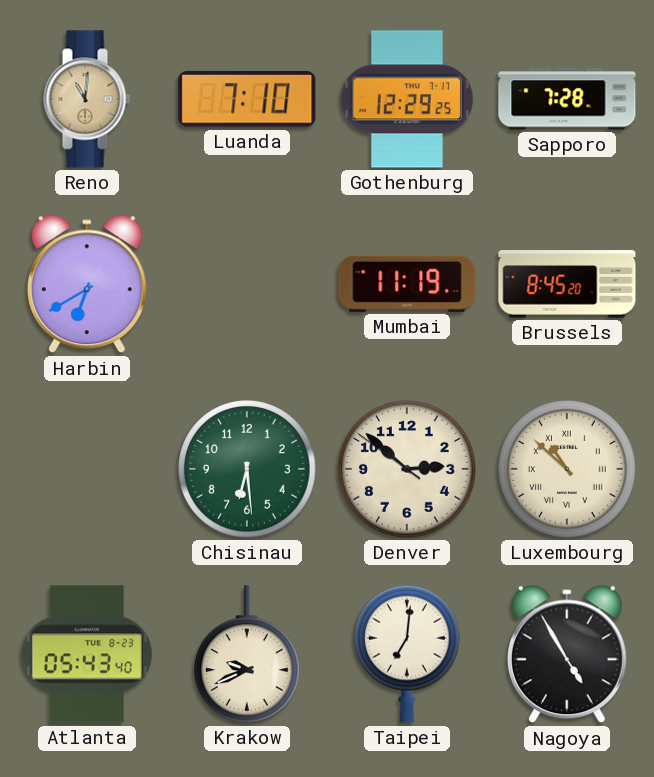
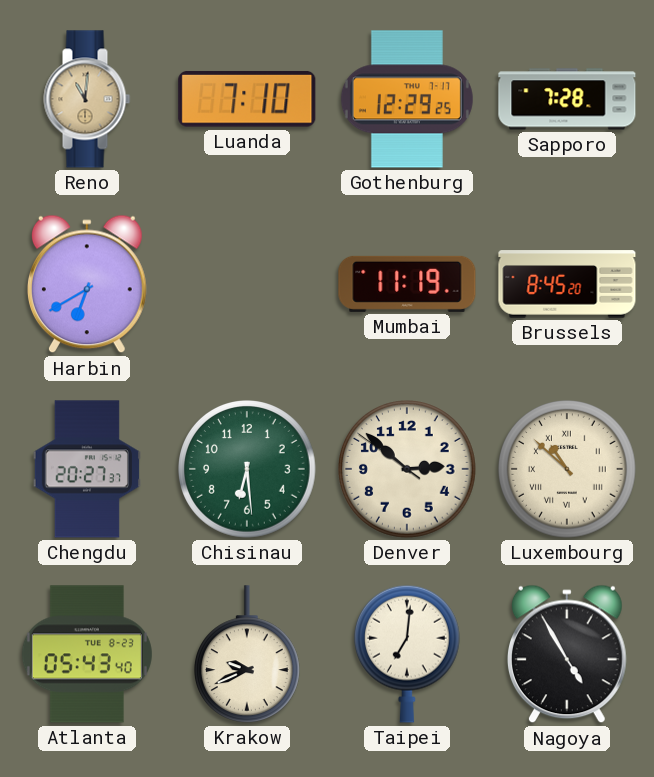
Chengdu: none -> 20:27
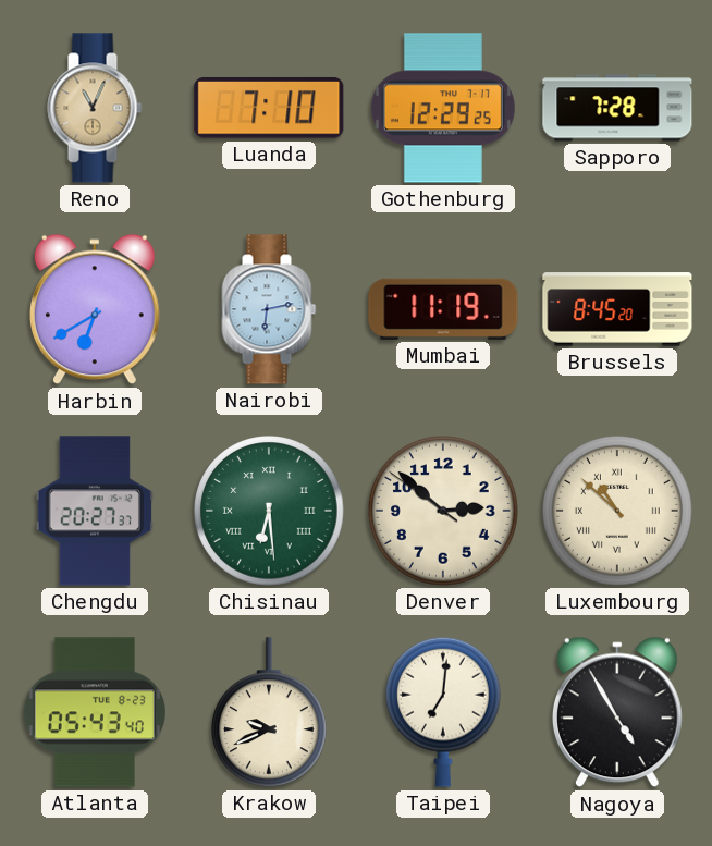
Reno: 11:01 -> 11:04
Nairobi: none -> 6:13
Chisinau numerals: Arabic -> Roman
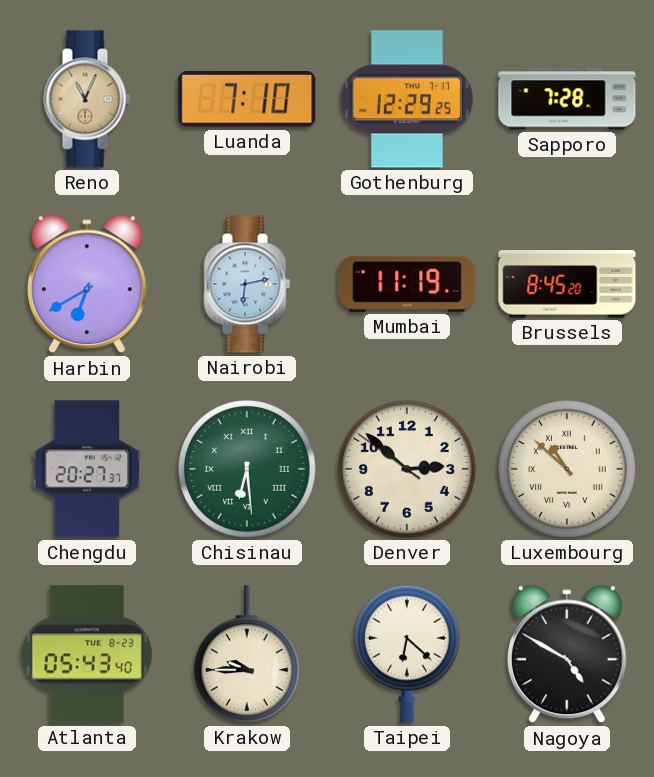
Krakow: 9:41 -> 9:45
Taipei: 7:01 -> 6:22
Nagoya: 4:55 -> 4:50
